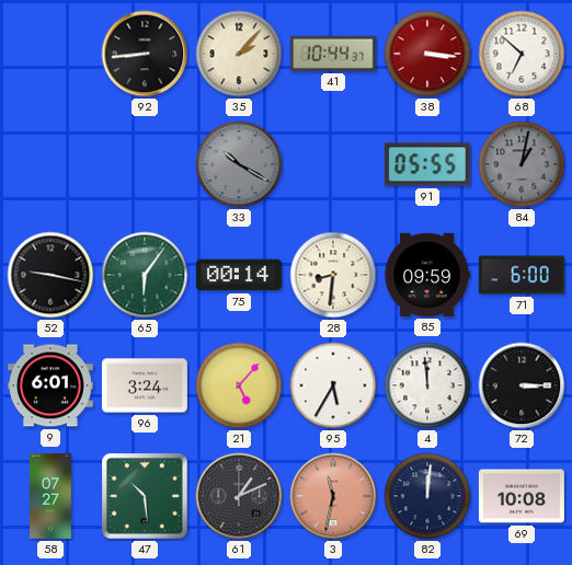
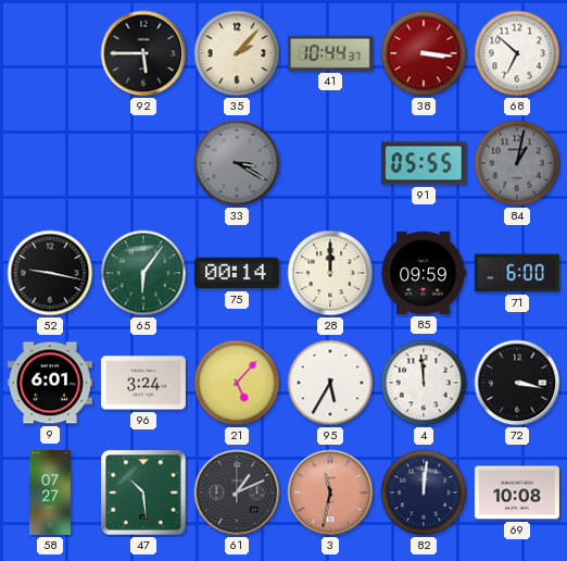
92: 8:44 -> 5:45
33: 10:20 -> 3:20
28: 8:31 -> 12:00
72: 3:15 -> 3:17
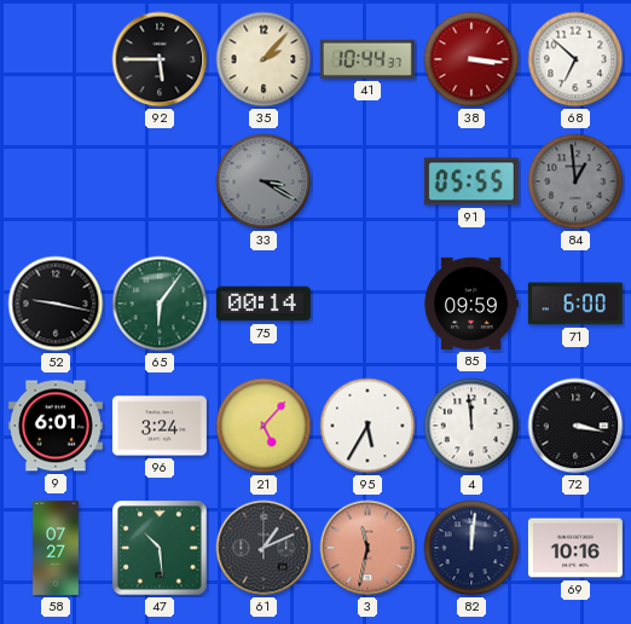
84: 1:02 -> 12:59
28: 12:00 -> none
69: 10:08 -> 10:16
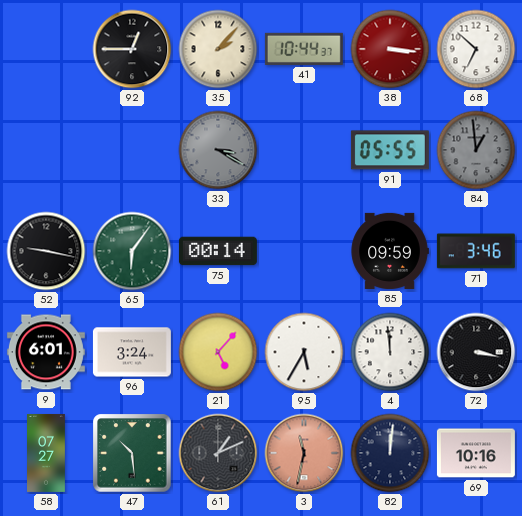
92: 5:45 -> 12:45
71: 6:00 -> 3:46
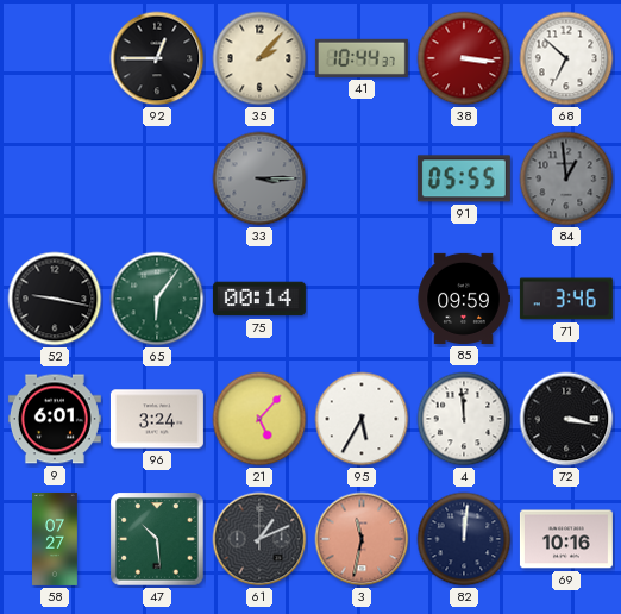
33: 3:20 -> 3:15
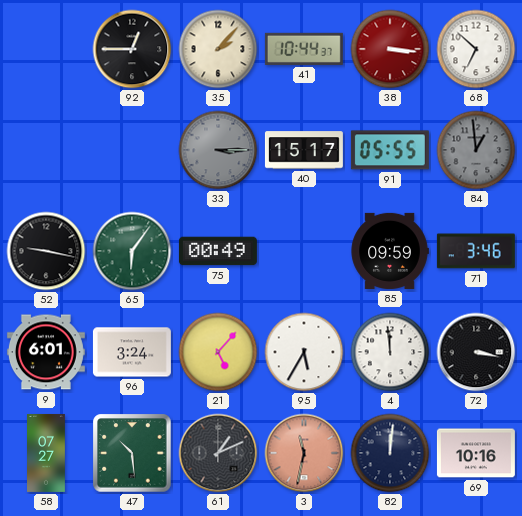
40: none -> 15:17
75: 00:14 -> 00:49
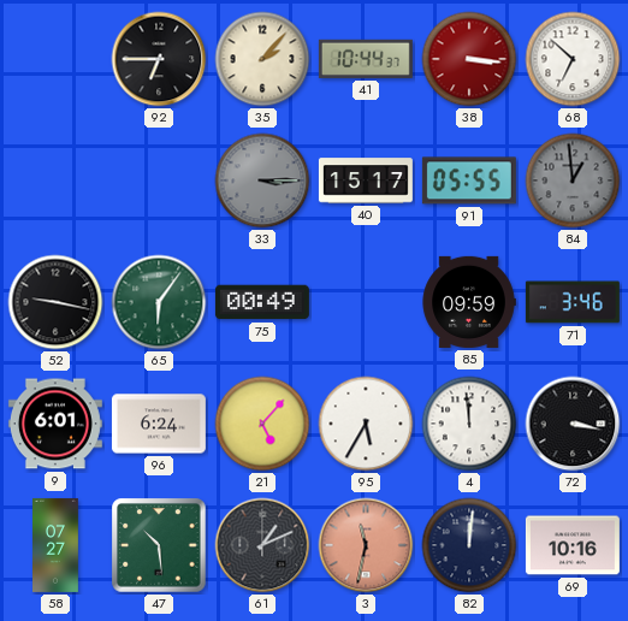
92: 12:45 -> 6:45
96: 3:24 -> 6:24
